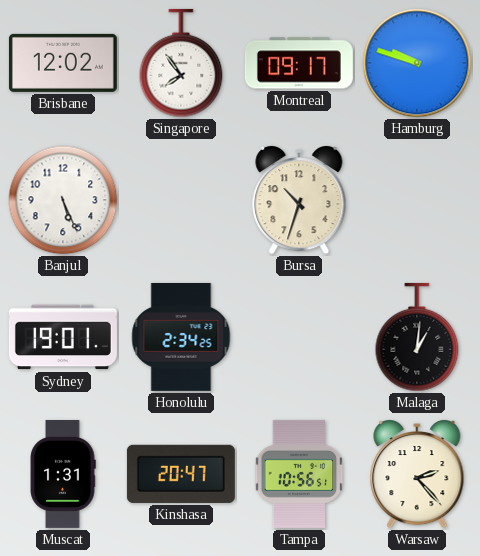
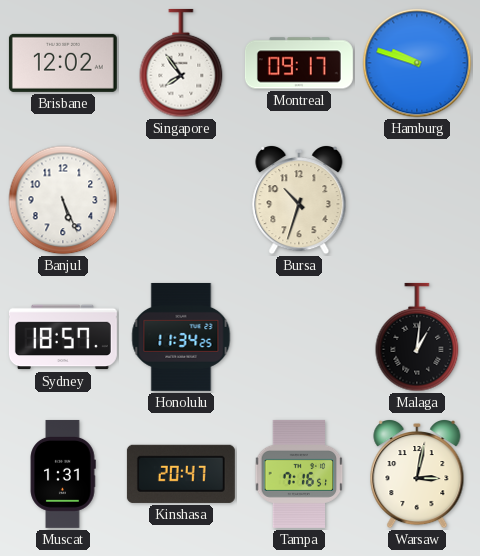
Sydney: 19:01 -> 18:57
Honolulu: 2:34 -> 11:34
Tampa: 10:56 -> 7:16
Warsaw: 2:23 -> 3:02
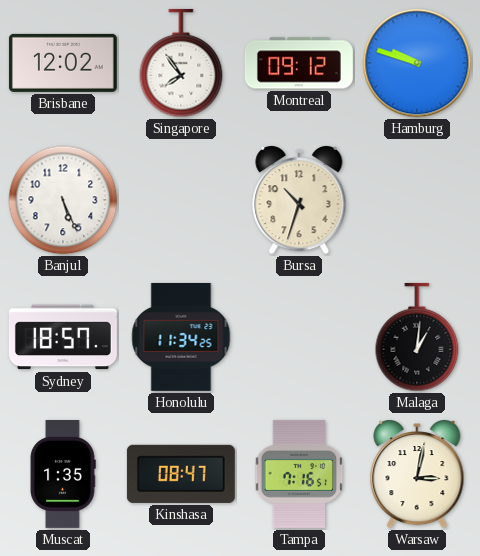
Montreal: 09:17 -> 09:12
Muscat: 1:31 -> 1:35
Kinshasa: 20:47 -> 08:47
